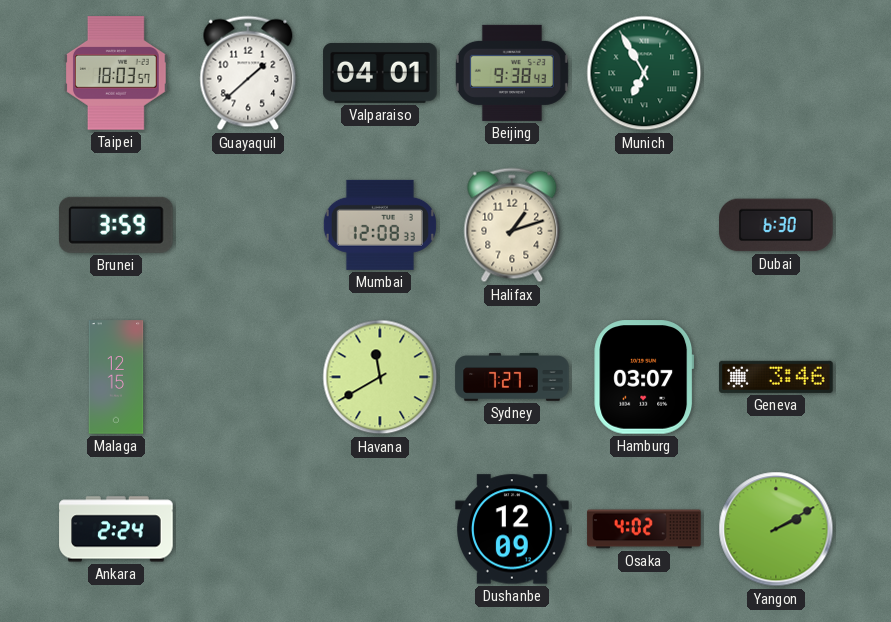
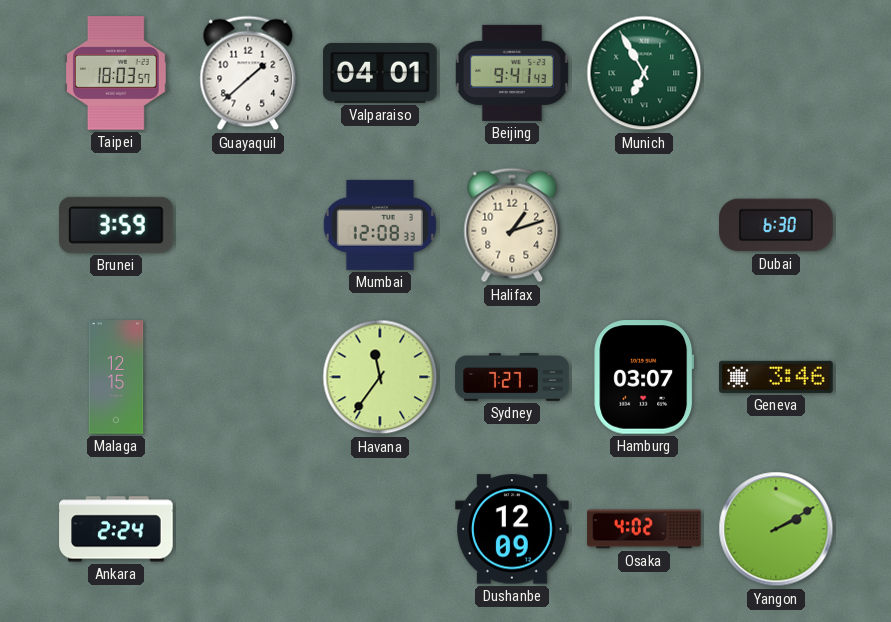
Beijing: 9:38 -> 9:41
Havana: 11:40 -> 11:36
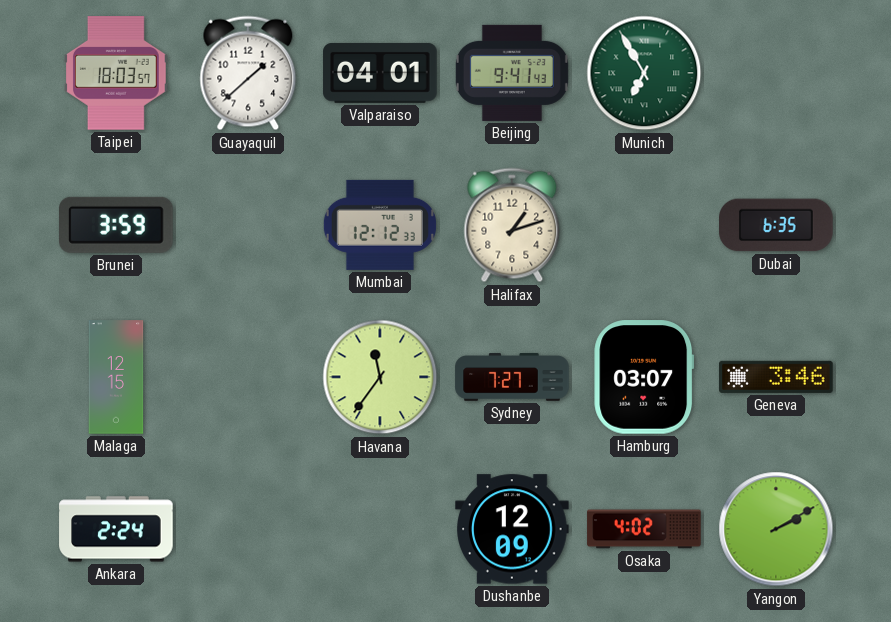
Mumbai: 12:08 -> 12:12
Dubai: 6:30 -> 6:35
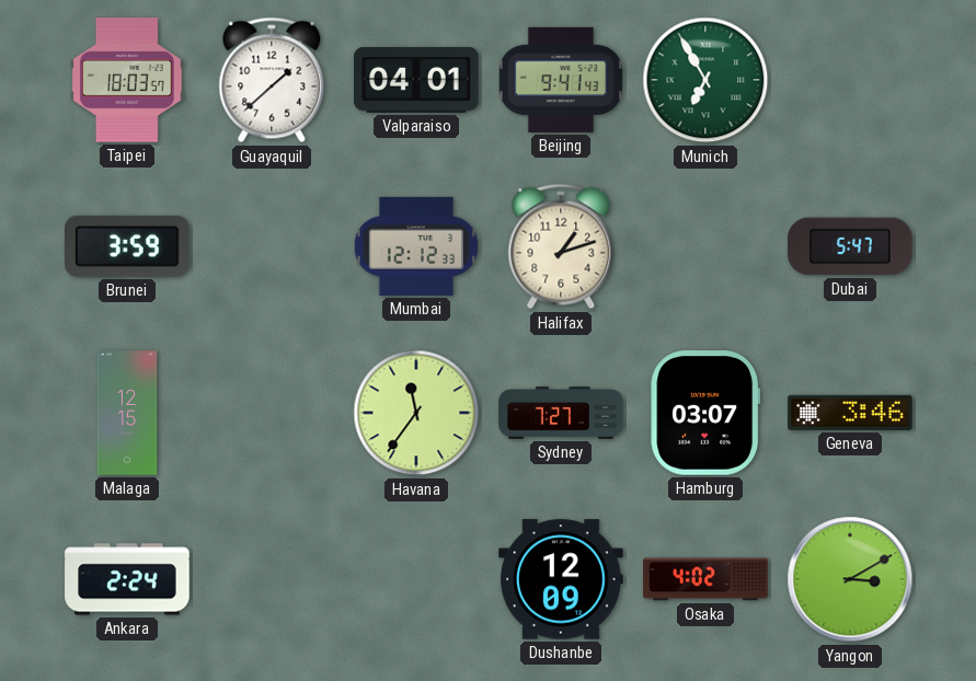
Dubai: 6:35 -> 5:47
Yangon: 2:10 -> 3:10
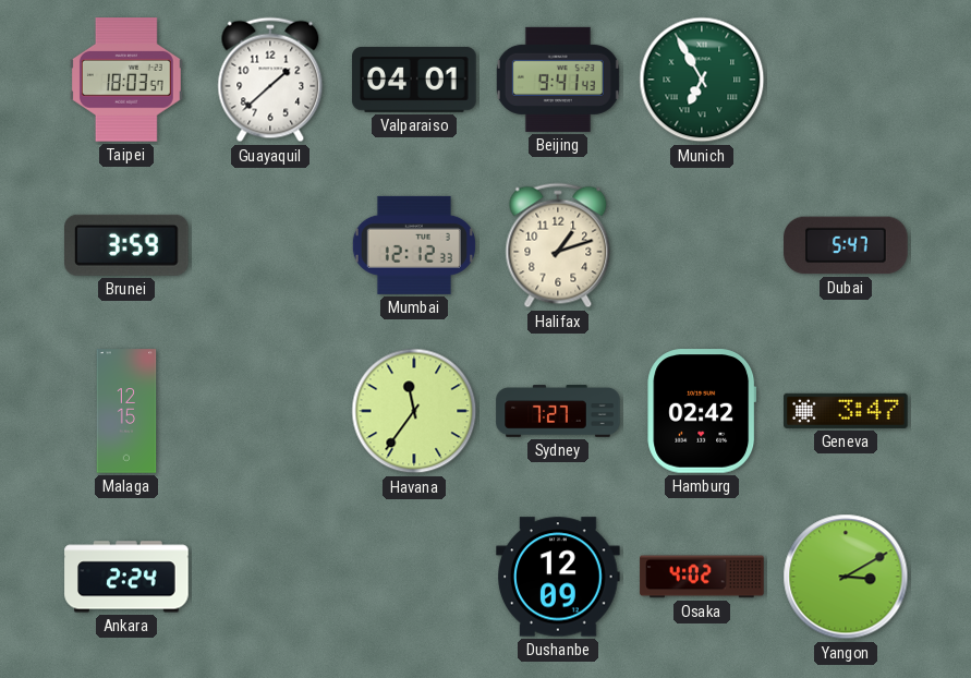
Hamburg: 03:07 -> 02:42
Geneva: 3:46 -> 3:47
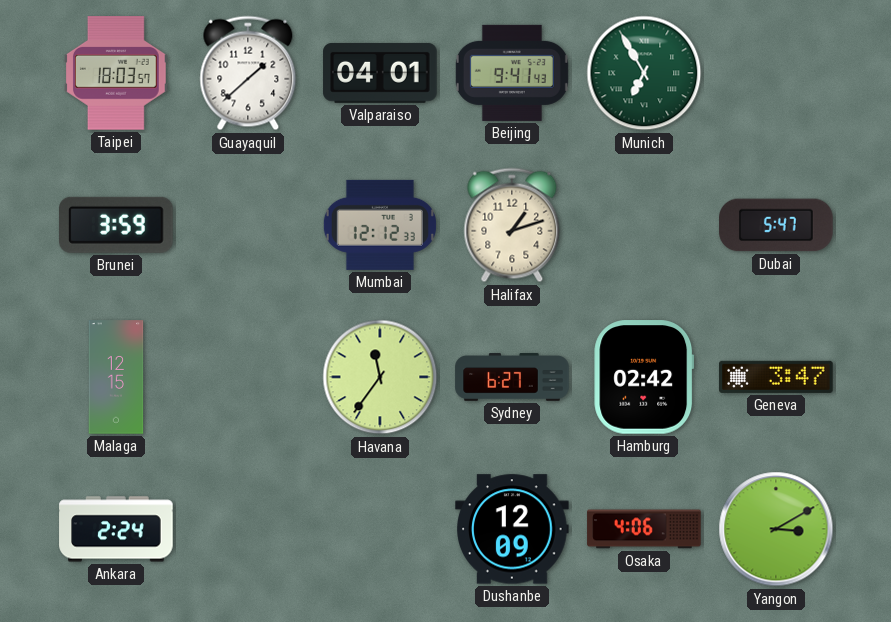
Sydney: 7:27 -> 6:27
Osaka: 4:02 -> 4:06
